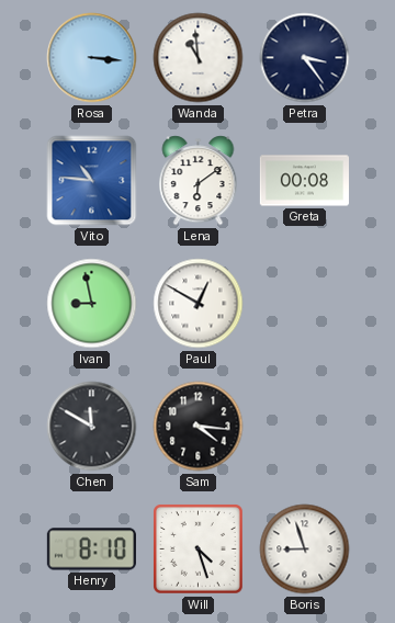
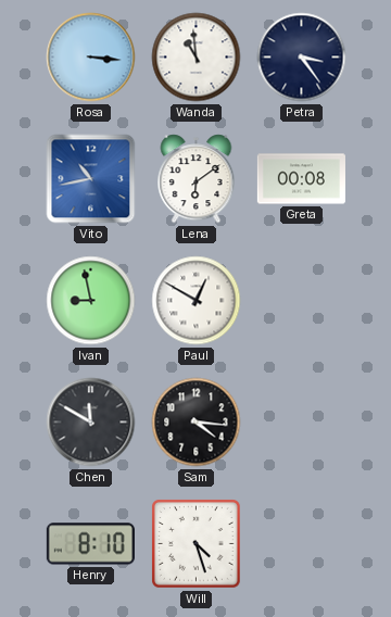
Vito: 10:46 -> 10:43
Boris: 8:57 -> none
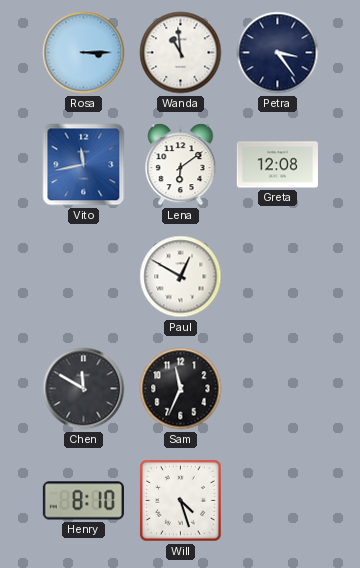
Rosa: 3:16 -> 3:15
Vito: 10:43 -> 11:43
Greta: 00:08 -> 12:08
Ivan: 8:58 -> none
Sam: 4:16 -> 11:34
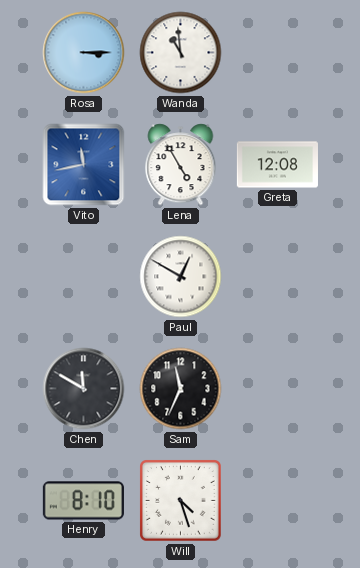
Petra: 3:24 -> none
Lena: 6:09 -> 4:55
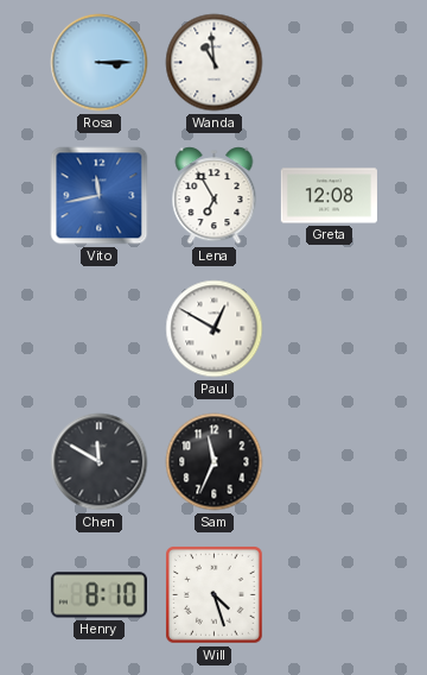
Lena: 4:55 -> 6:55
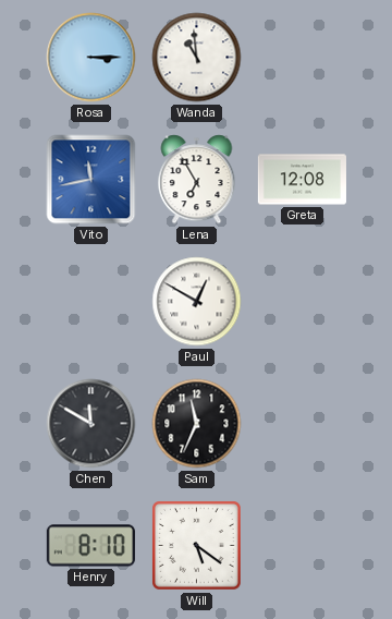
Will: 4:27 -> 5:21
